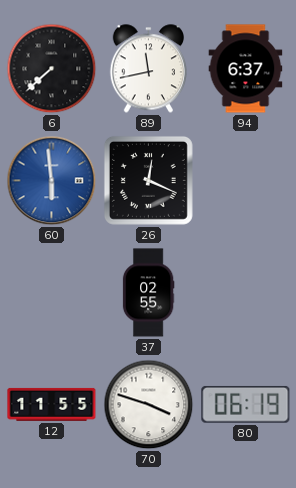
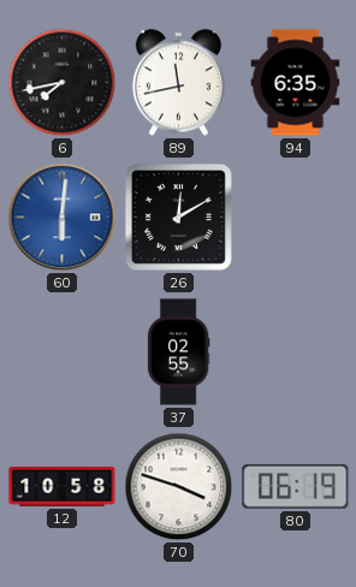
6: 7:38 -> 7:43
94: 6:37 -> 6:35
60: 5:59 -> 6:01
26: 12:19 -> 12:10
12: 11:55 -> 10:58
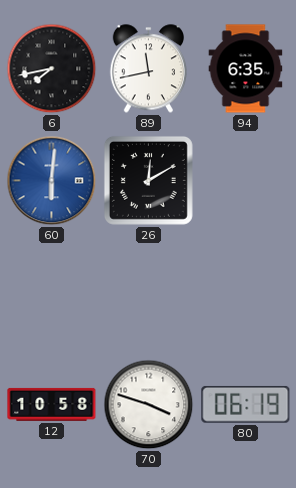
37: 02:55 -> none
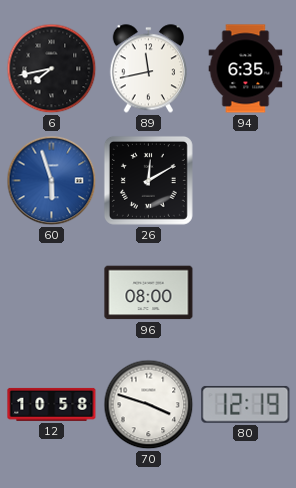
60: 6:01 -> 5:57
96: none -> 08:00
80: 06:19 -> 12:19
